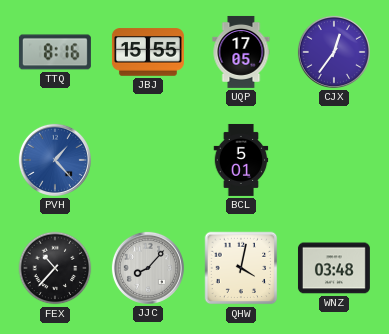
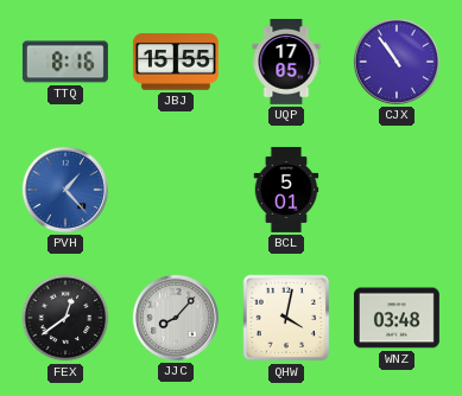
CJX: 12:36 -> 10:54
FEX: 10:37 -> 12:39
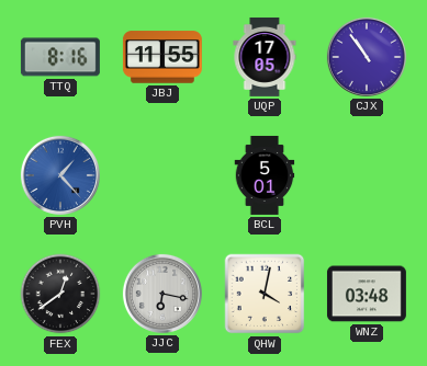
JBJ: 15:55 -> 11:55
JJC: 8:07 -> 6:17
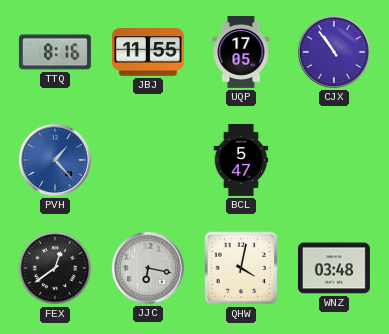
BCL: 5:01 -> 5:47
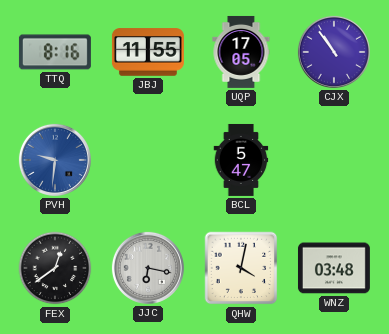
PVH: 1:23 -> 9:31
